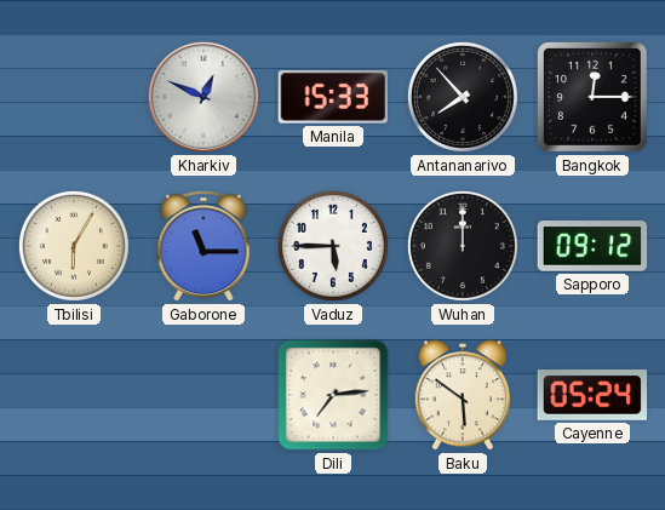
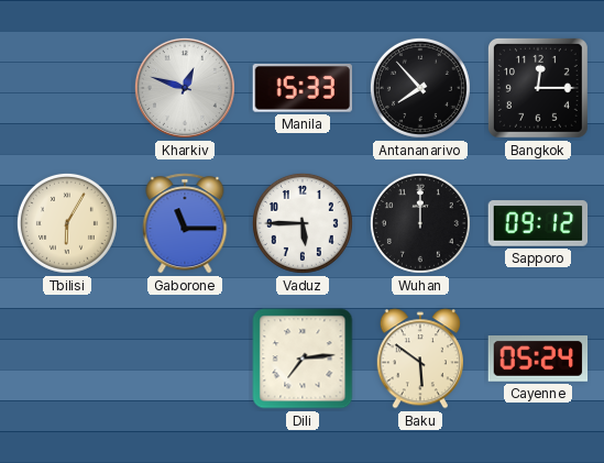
Kharkiv: 12:49 -> 12:48
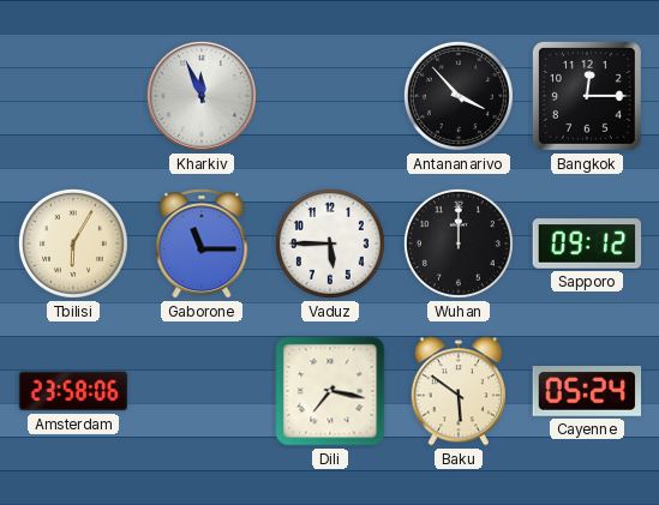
Kharkiv: 12:48 -> 11:56
Manila: 15:33 -> none
Antananarivo: 7:53 -> 3:53
Amsterdam: none -> 23:58
Dili: 7:14 -> 7:17
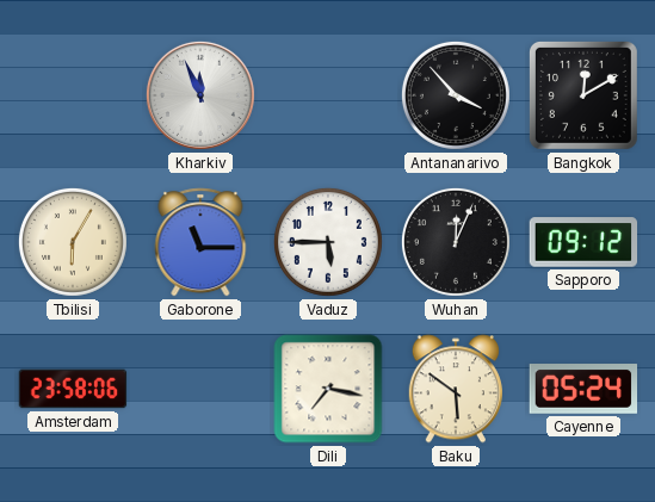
Bangkok: 12:15 -> 12:10
Wuhan: 12:00 -> 12:04
